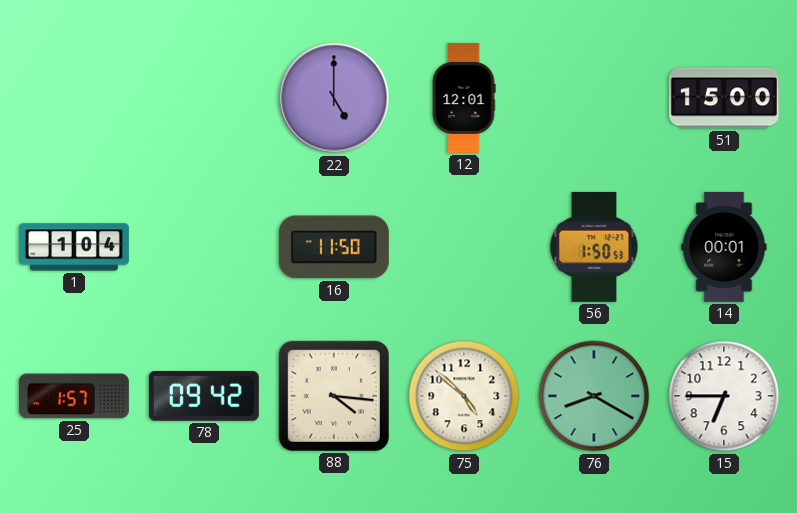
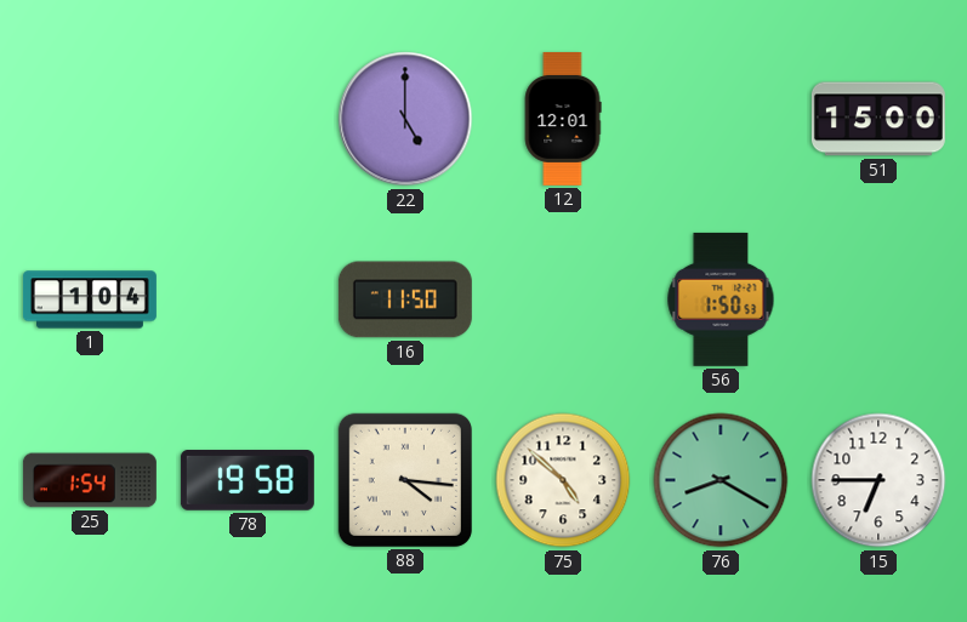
14: 00:01 -> none
25: 1:57 -> 1:54
78: 09:42 -> 19:58
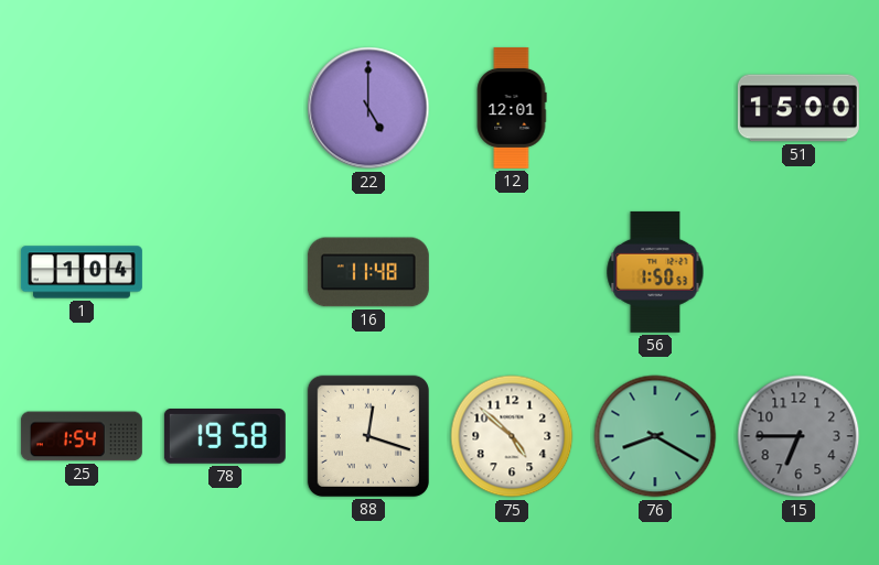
16: 11:50 -> 11:48
88: 4:16 -> 12:18
15 dial: white -> grey
